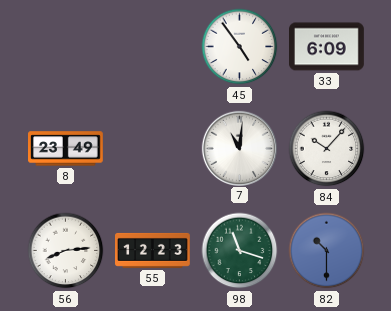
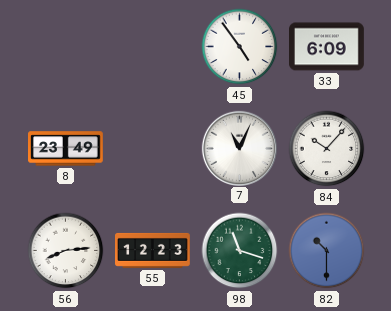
7: 11:01 -> 11:04
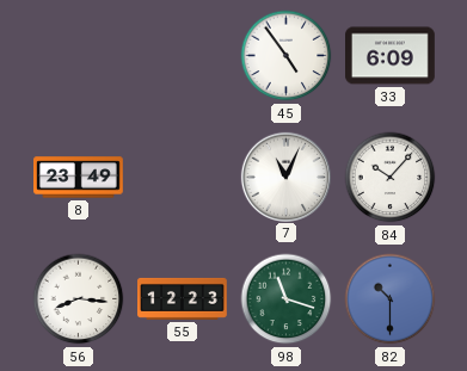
56: 8:14 -> 8:16
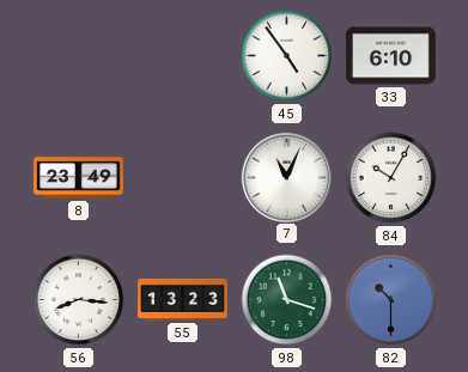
33: 6:09 -> 6:10
84: 10:07 -> 10:05
55: 12:23 -> 13:23
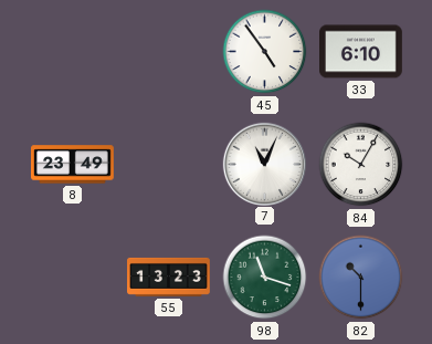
56: 8:16 -> none
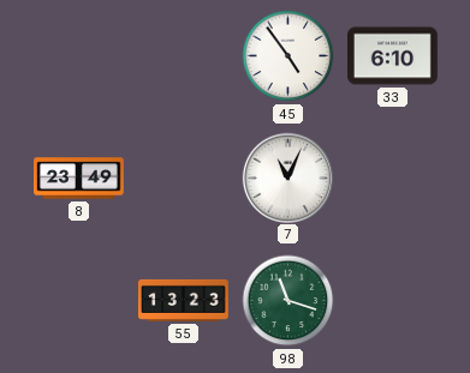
84: 10:05 -> none
82: 10:30 -> none
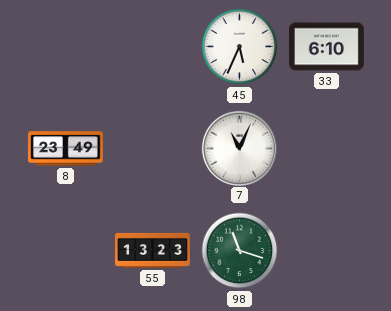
45: 4:54 -> 5:34
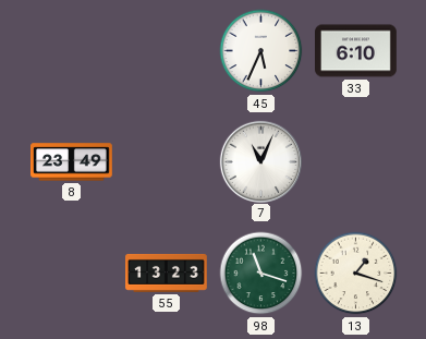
13: none -> 1:18
